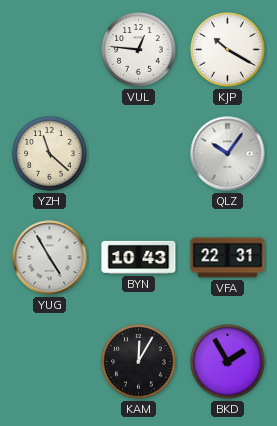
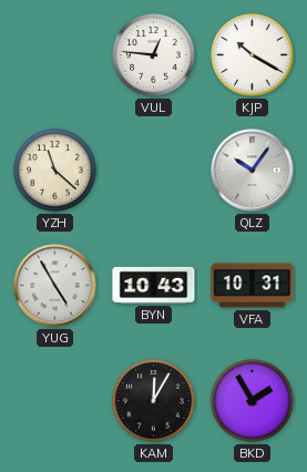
VFA: 22:31 -> 10:31
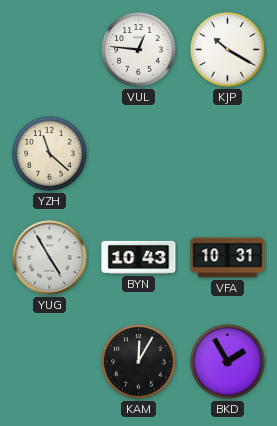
QLZ: 10:06 -> none
